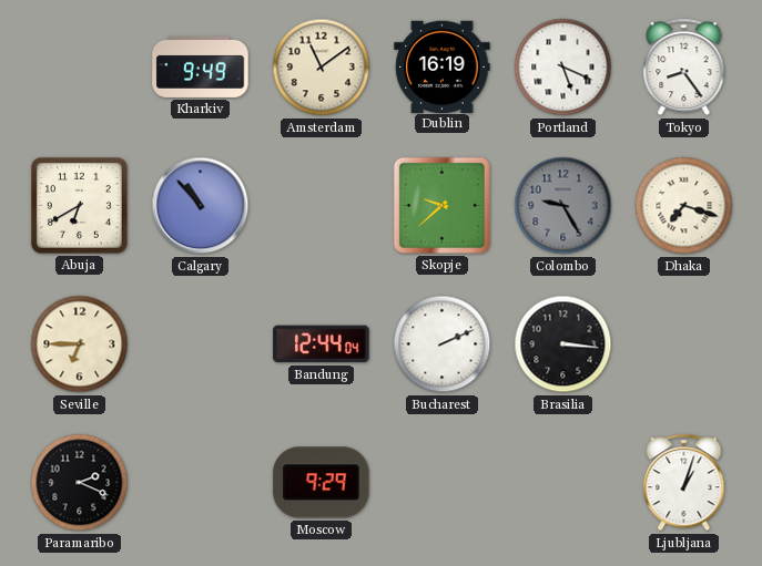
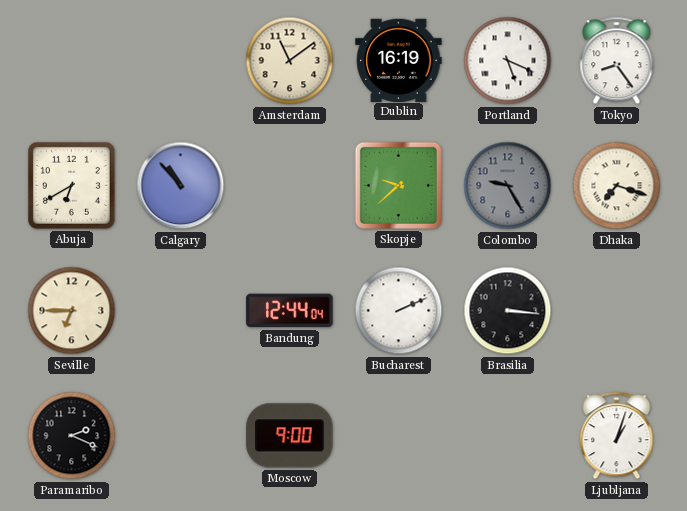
Kharkiv: 9:49 -> none
Moscow: 9:29 -> 9:00
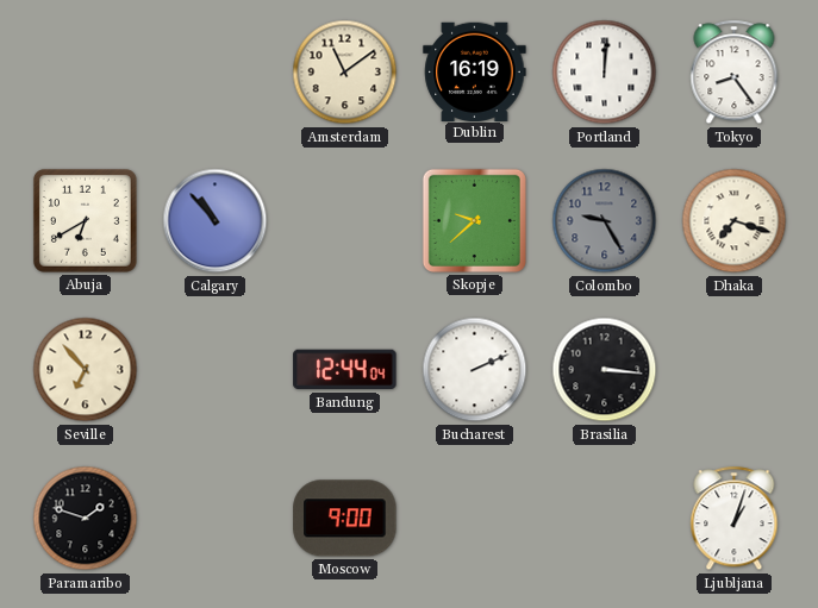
Portland: 5:19 -> 12:01
Seville: 6:45 -> 6:53
Paramaribo: 2:19 -> 1:48
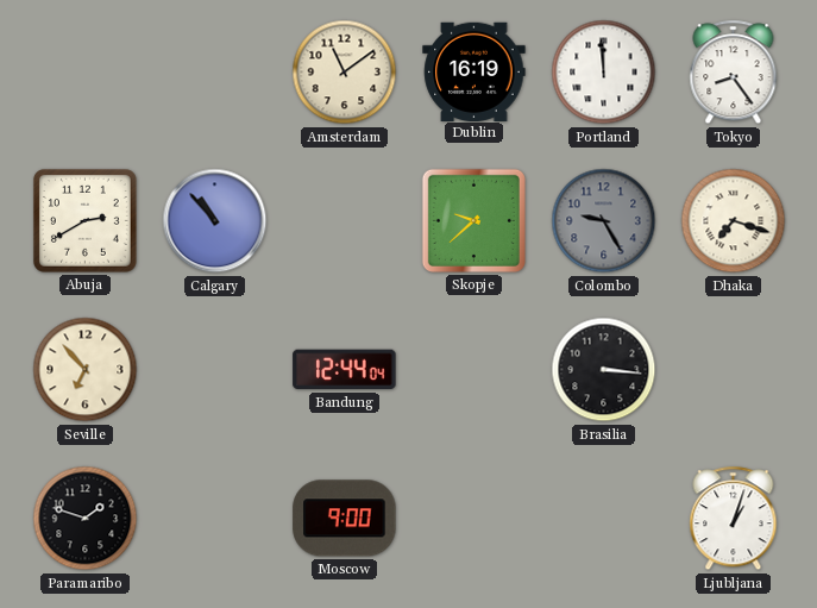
Portland: 12:01 -> 11:59
Abuja: 6:40 -> 2:40
Bucharest: 2:11 -> none
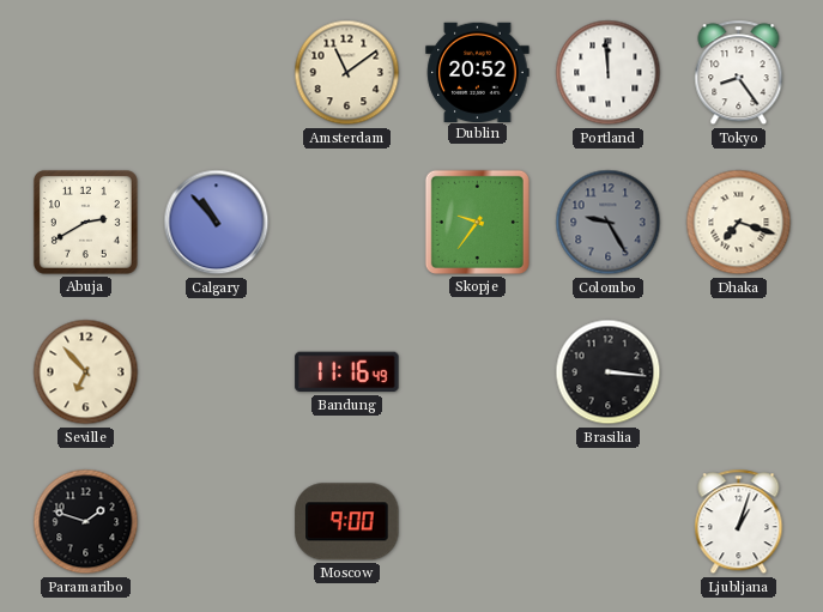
Dublin: 16:19 -> 20:52
Skopje: 9:38 -> 9:36
Bandung: 12:44 -> 11:16
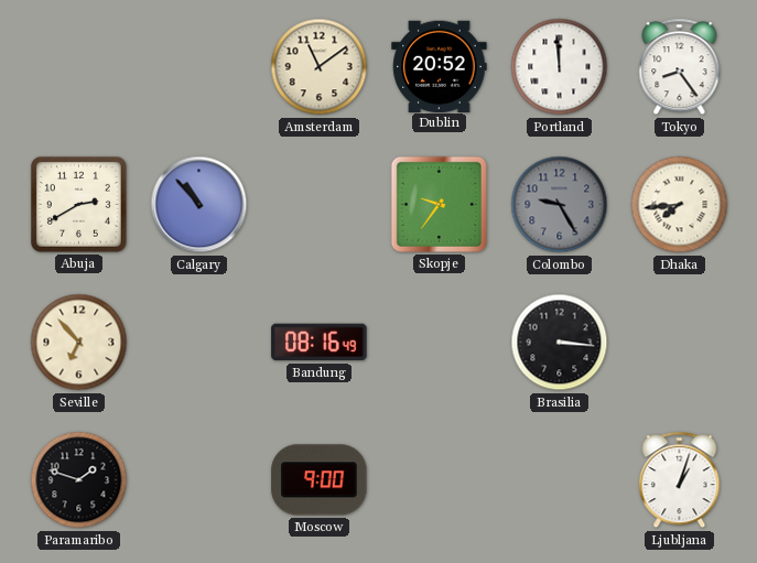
Dhaka: 7:18 -> 7:44
Bandung: 11:16 -> 08:16
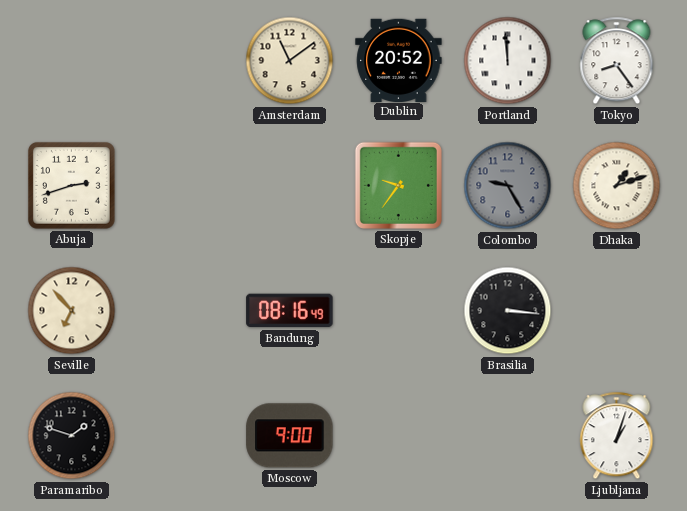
Abuja: 2:40 -> 2:42
Calgary: 10:53 -> none
Dhaka: 7:44 -> 1:12
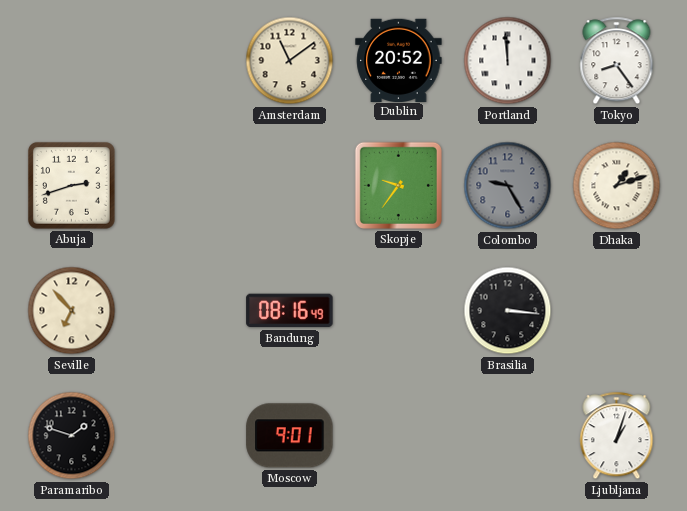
Moscow: 9:00 -> 9:01
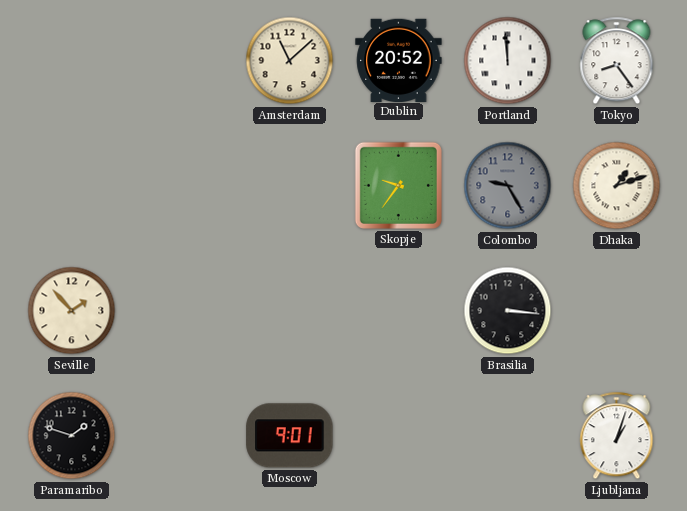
Amsterdam: 11:09 -> 11:08
Abuja: 2:42 -> none
Seville: 6:53 -> 1:53
Bandung: 08:16 -> none
